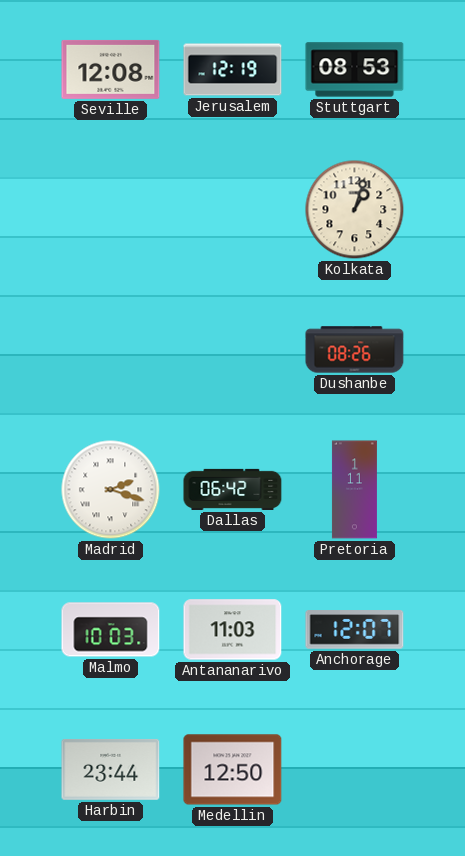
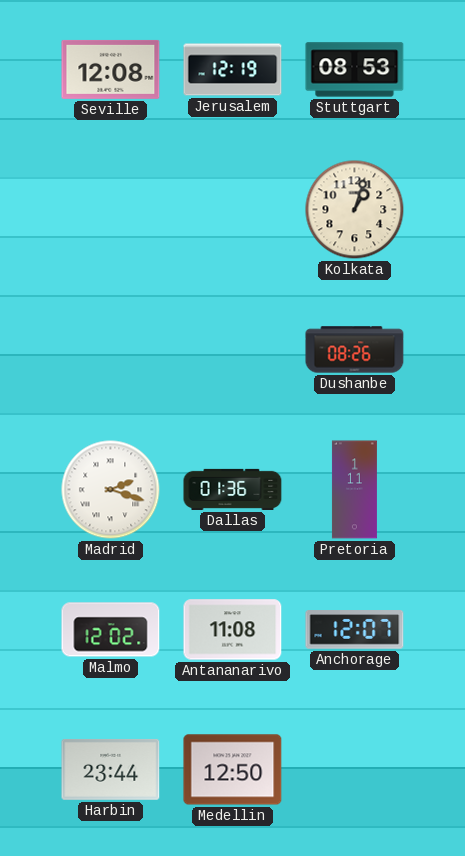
Dallas: 06:42 -> 01:36
Malmo: 10:03 -> 12:02
Antananarivo: 11:03 -> 11:08
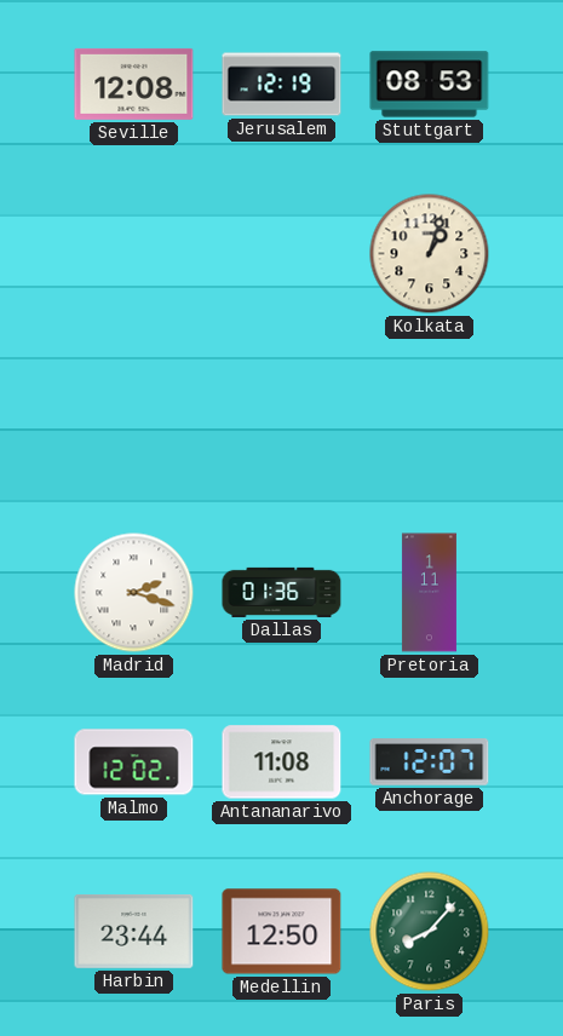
Dushanbe: 08:26 -> none
Paris: none -> 8:07
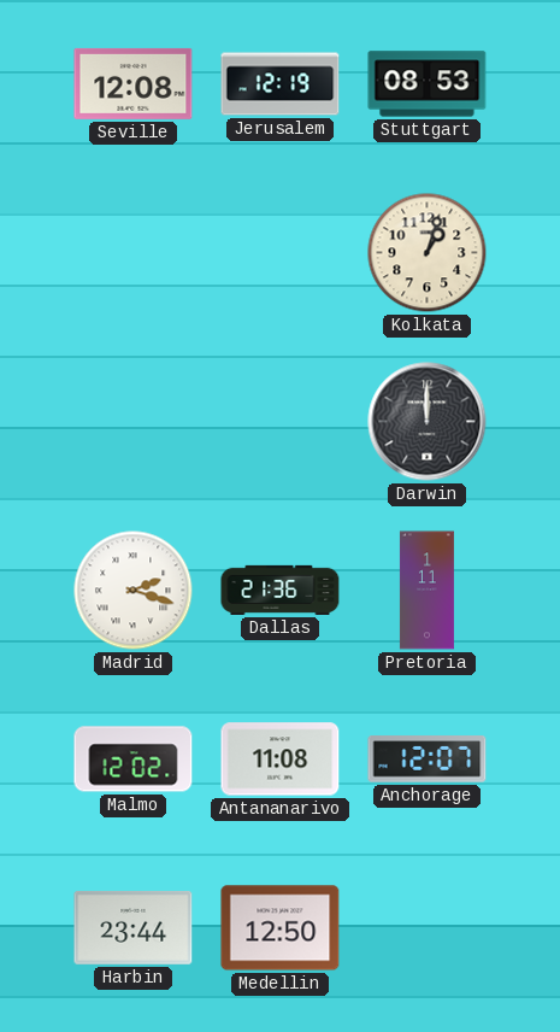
Darwin: none -> 12:00
Dallas: 01:36 -> 21:36
Paris: 8:07 -> none
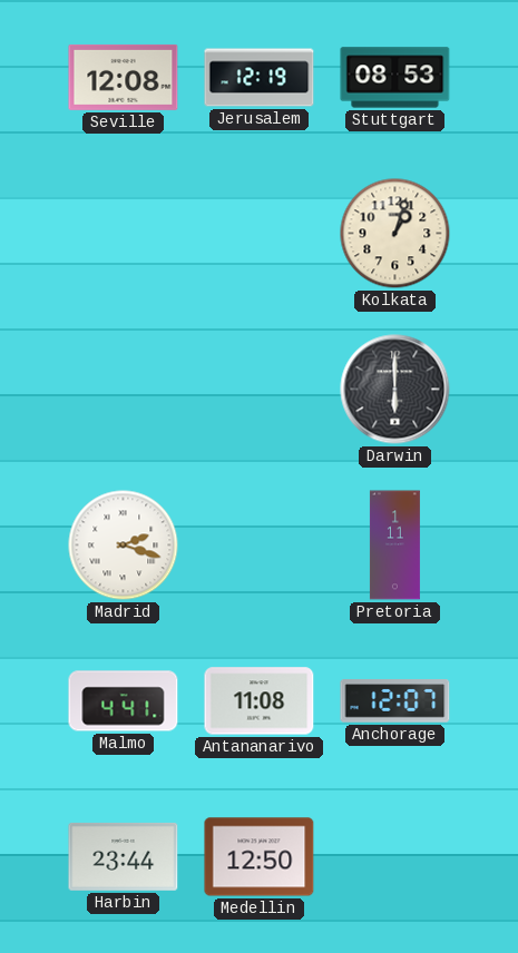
Darwin: 12:00 -> 6:00
Dallas: 21:36 -> none
Malmo: 12:02 -> 4:41
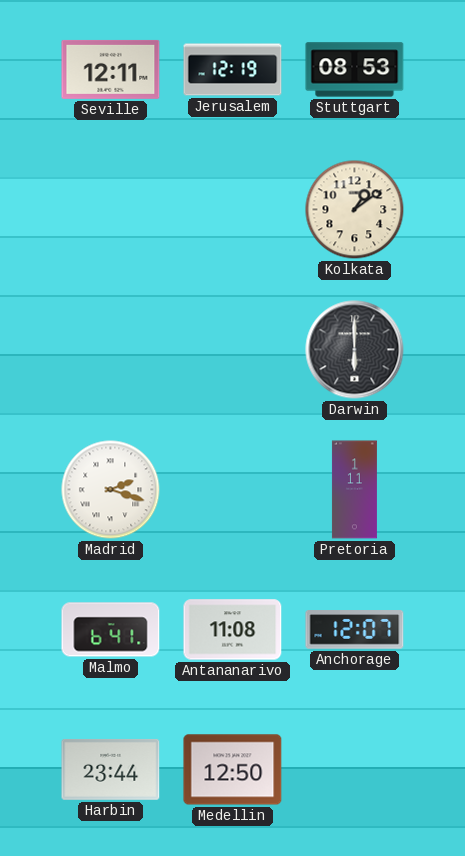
Seville: 12:08 -> 12:11
Kolkata: 1:03 -> 1:09
Malmo: 4:41 -> 6:41
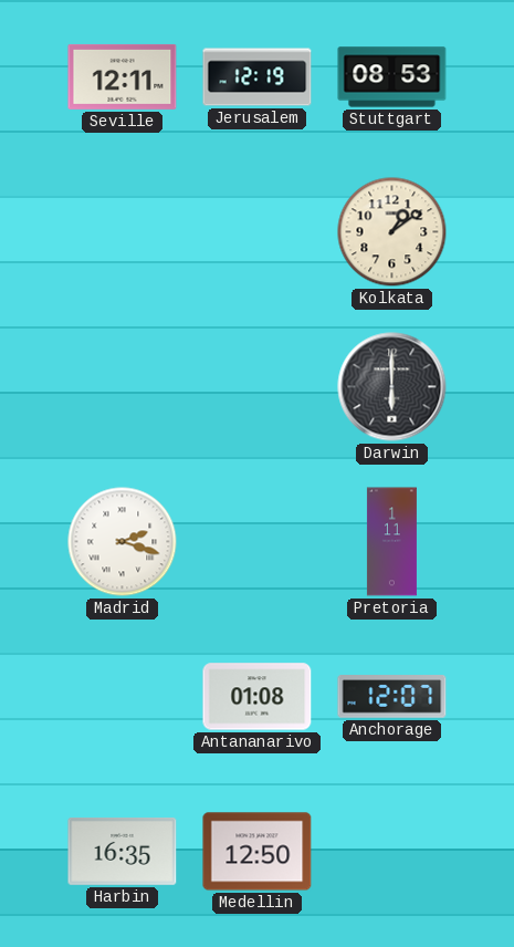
Malmo: 6:41 -> none
Antananarivo: 11:08 -> 01:08
Harbin: 23:44 -> 16:35
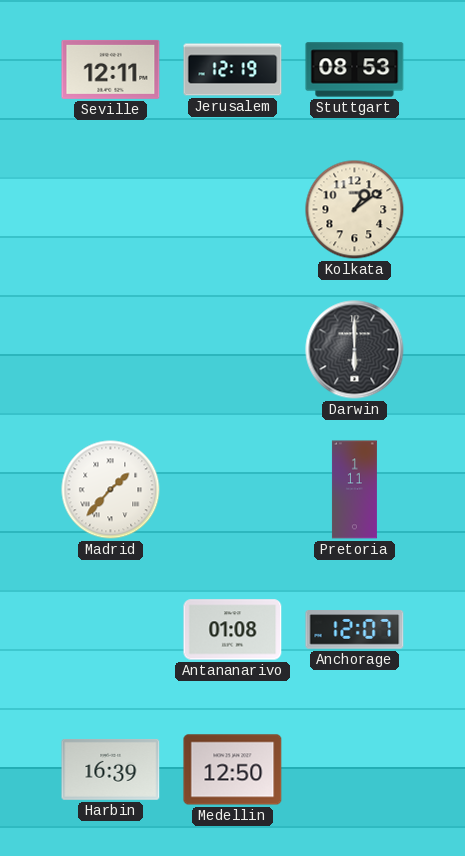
Madrid: 2:18 -> 1:37
Harbin: 16:35 -> 16:39
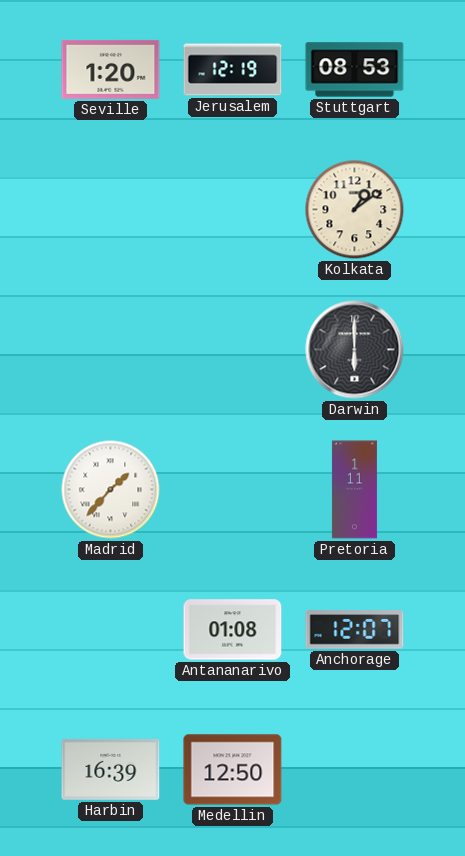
Seville: 12:11 -> 1:20
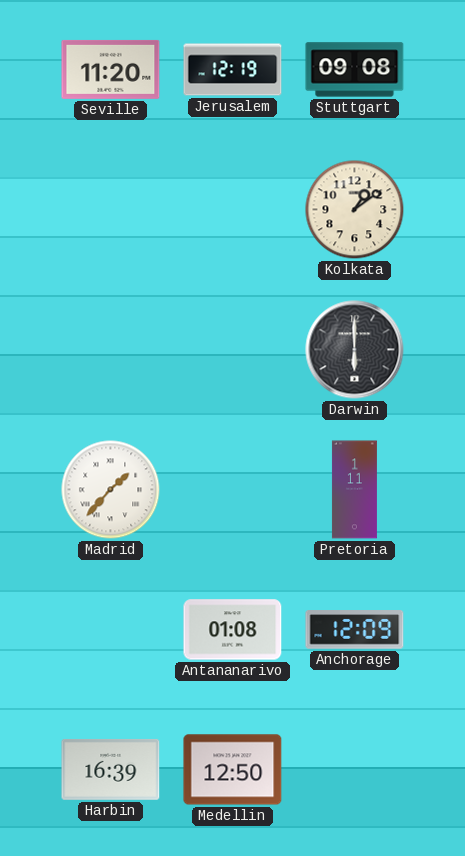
Seville: 1:20 -> 11:20
Stuttgart: 08:53 -> 09:08
Anchorage: 12:07 -> 12:09
